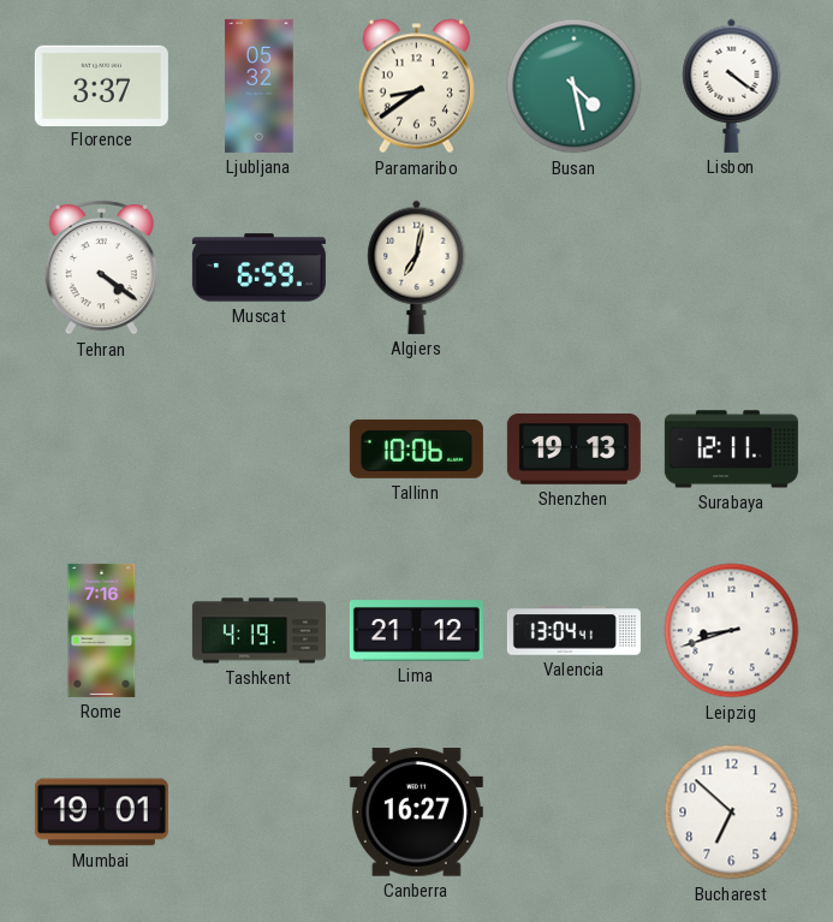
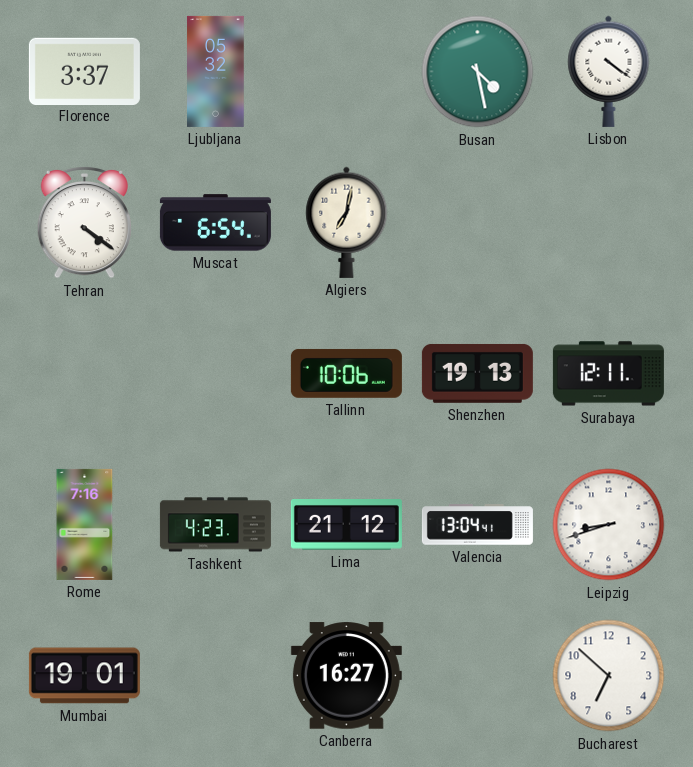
Paramaribo: 8:39 -> none
Muscat: 6:59 -> 6:54
Tashkent: 4:19 -> 4:23
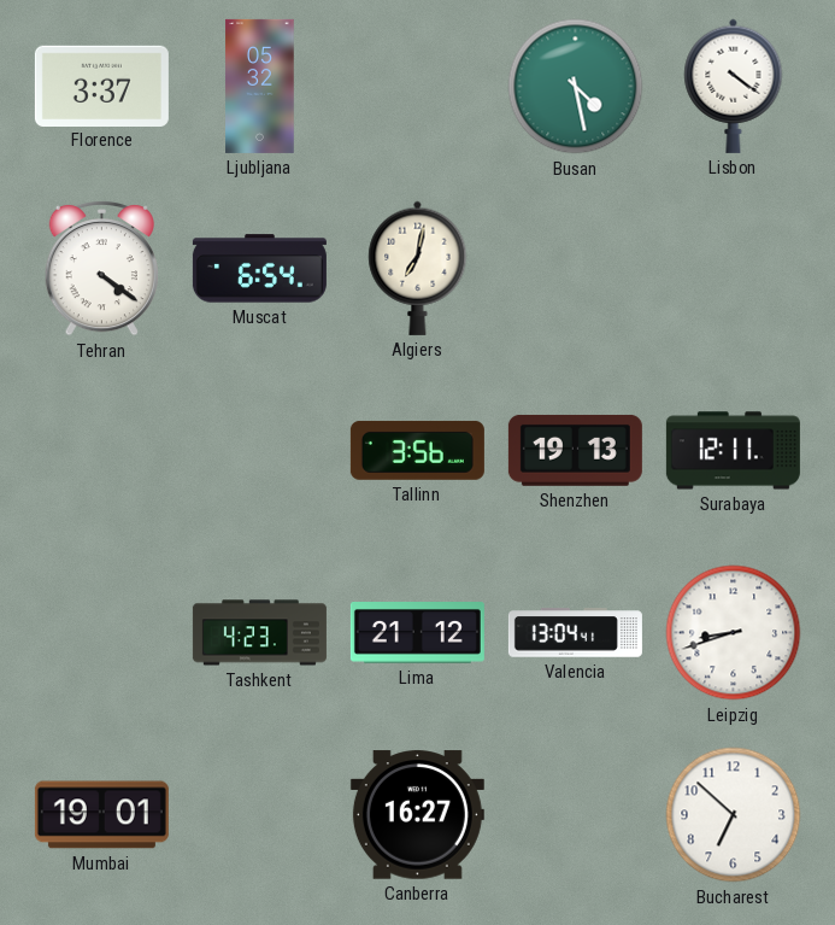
Tallinn: 10:06 -> 3:56
Rome: 7:16 -> none
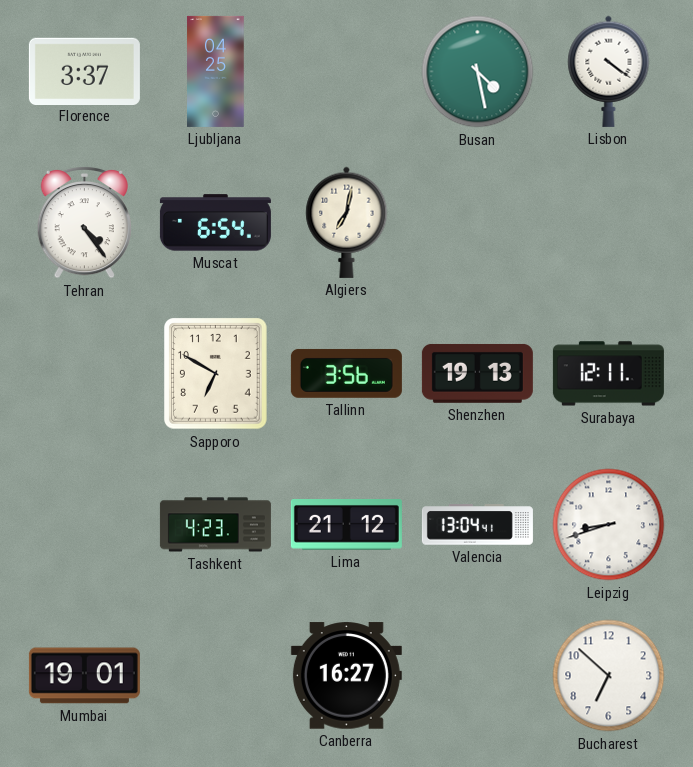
Ljubljana: 05:32 -> 04:25
Tehran: 4:21 -> 4:24
Sapporo: none -> 6:50
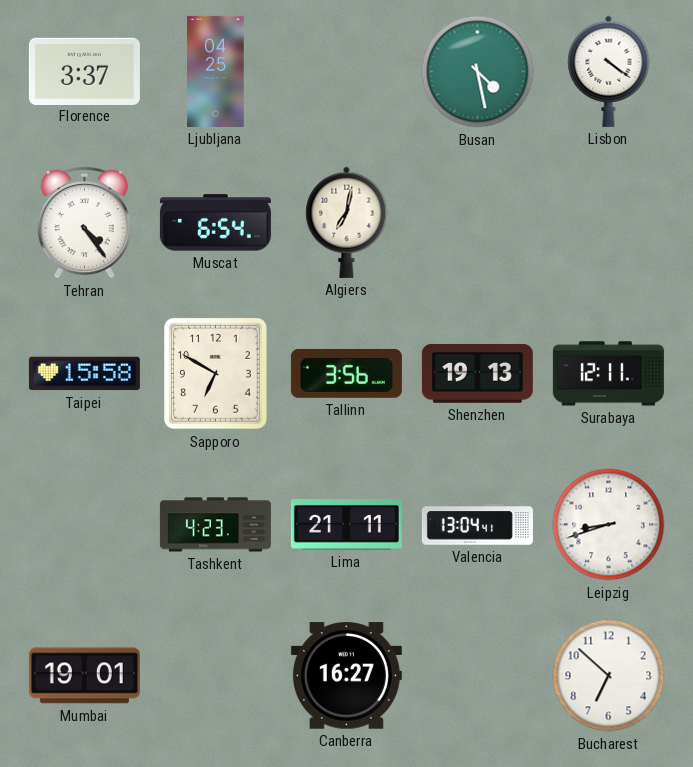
Taipei: none -> 15:58
Lima: 21:12 -> 21:11
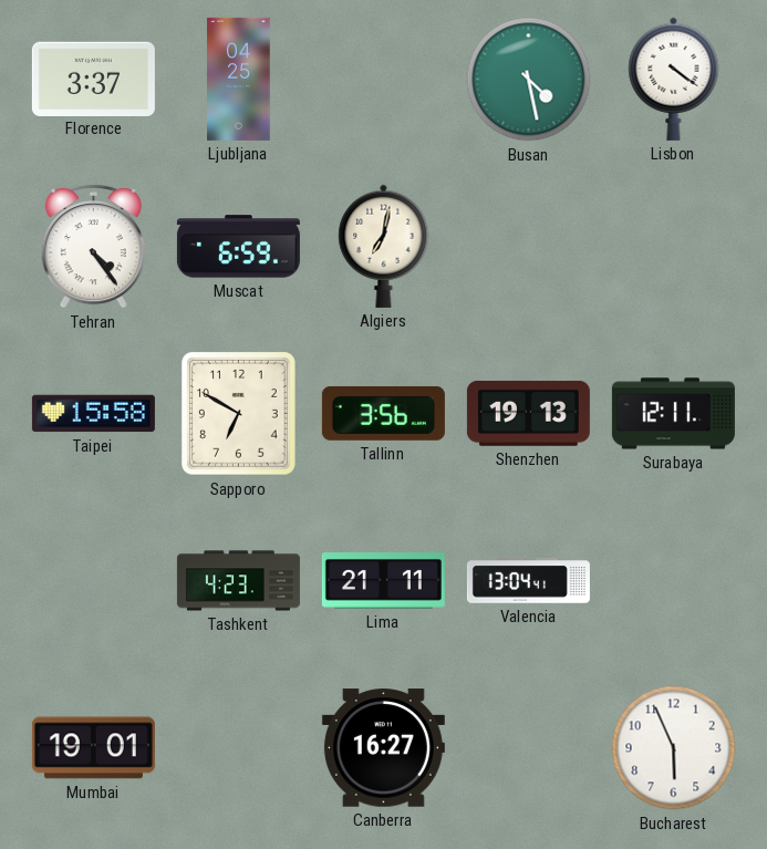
Muscat: 6:54 -> 6:59
Leipzig: 8:42 -> none
Bucharest: 6:52 -> 5:56
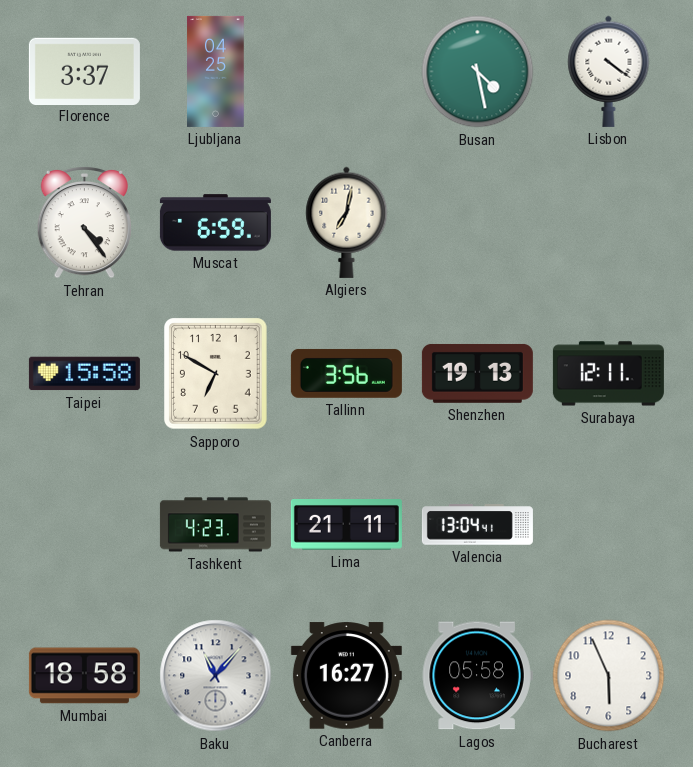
Mumbai: 19:01 -> 18:58
Baku: none -> 11:07
Lagos: none -> 05:58
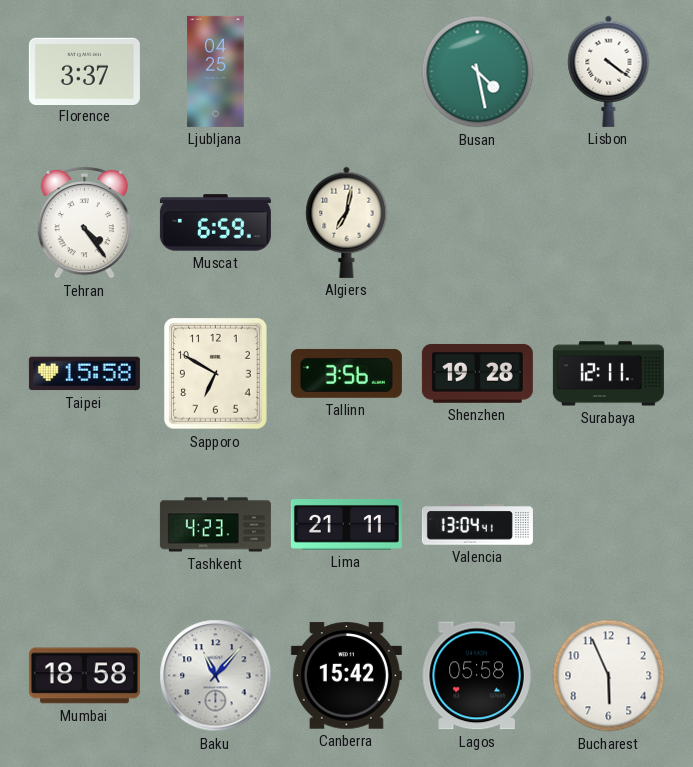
Shenzhen: 19:13 -> 19:28
Canberra: 16:27 -> 15:42
